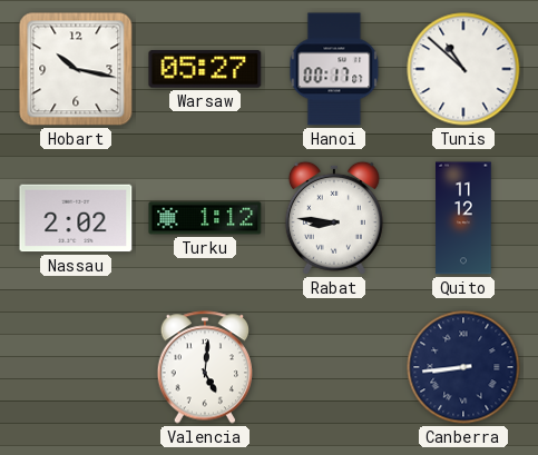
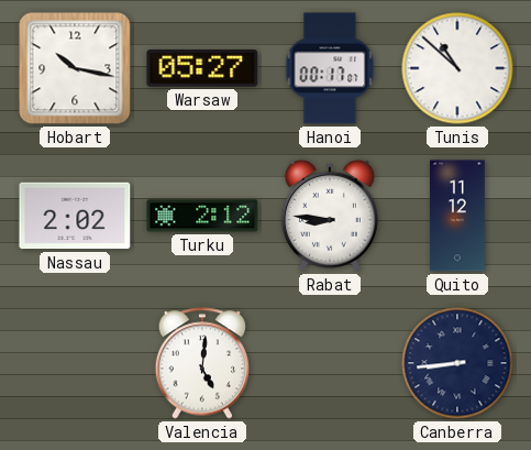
Turku: 1:12 -> 2:12
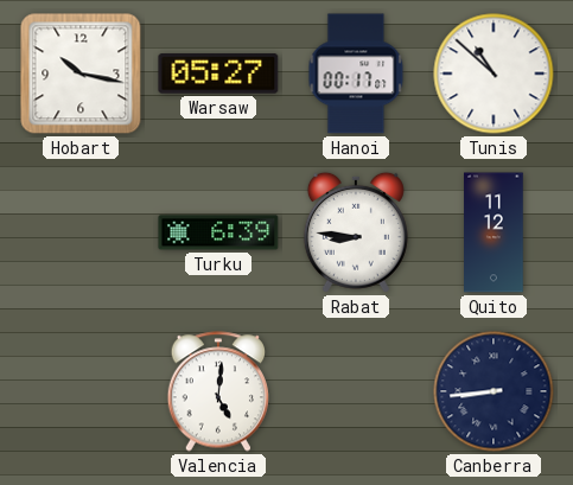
Nassau: 2:02 -> none
Turku: 2:12 -> 6:39
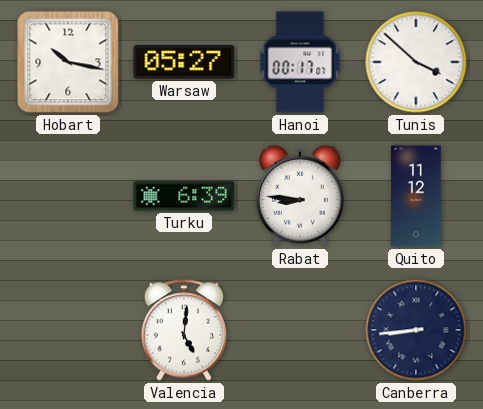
Tunis: 10:52 -> 3:52
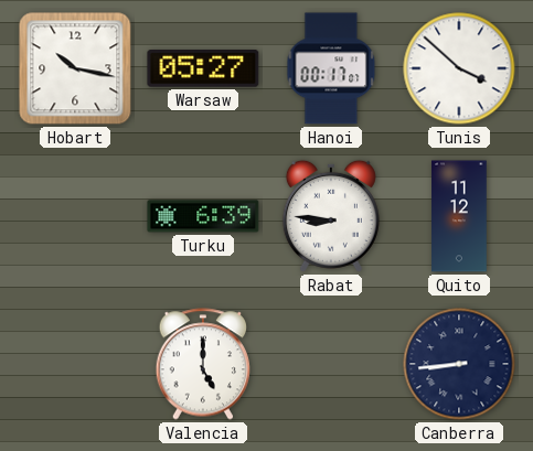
Valencia: 5:01 -> 5:00
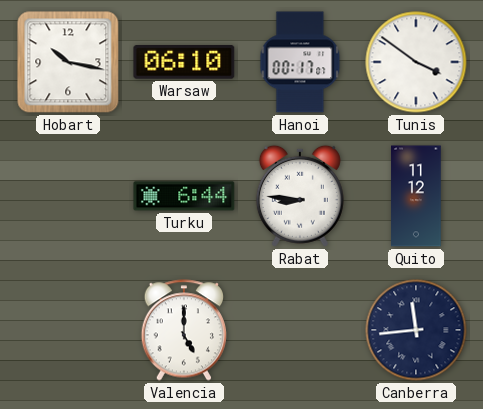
Warsaw: 05:27 -> 06:10
Tunis: 3:52 -> 3:51
Turku: 6:39 -> 6:44
Canberra: 8:44 -> 11:44
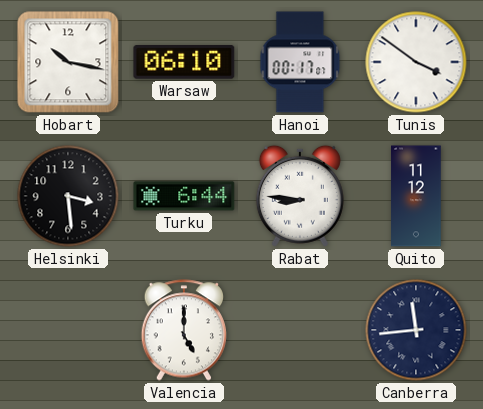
Helsinki: none -> 3:29
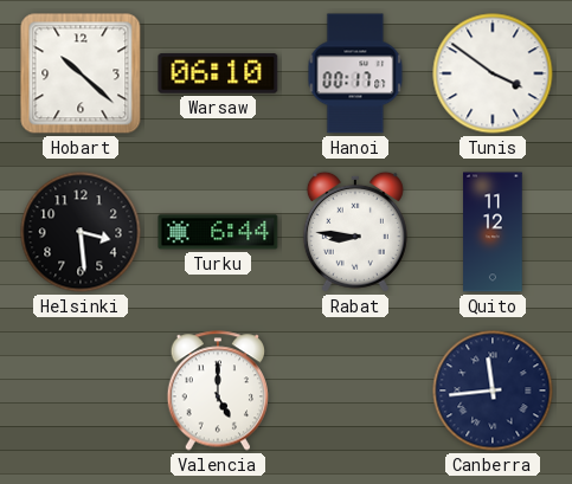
Hobart: 10:17 -> 10:22
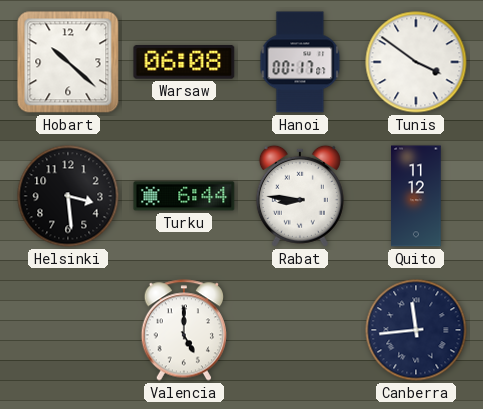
Warsaw: 06:10 -> 06:08
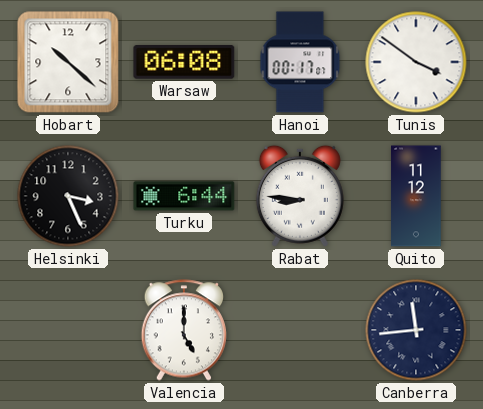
Helsinki: 3:29 -> 3:26
